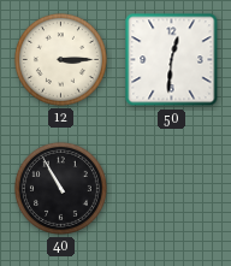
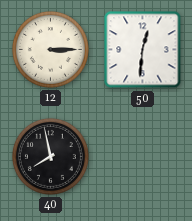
40: 10:55 -> 7:58
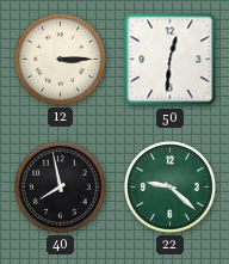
22: none -> 9:22
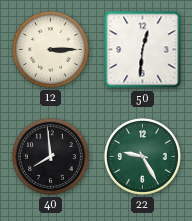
40: 7:58 -> 7:59
22: 9:22 -> 9:25
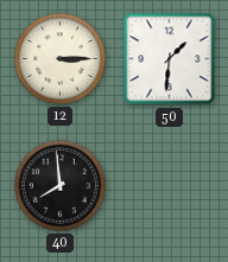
50: 12:31 -> 1:31
22: 9:25 -> none
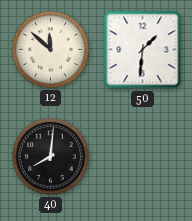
12: 3:15 -> 11:52
40: 7:59 -> 8:01
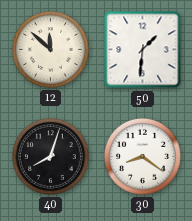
40: 8:01 -> 8:03
30: none -> 8:21
